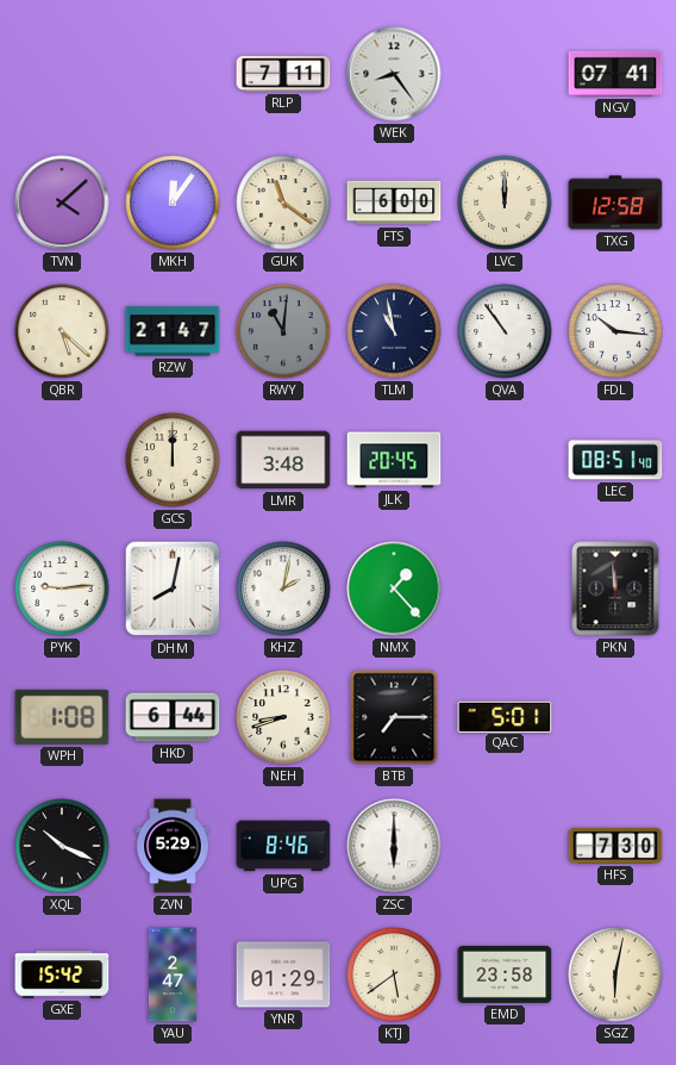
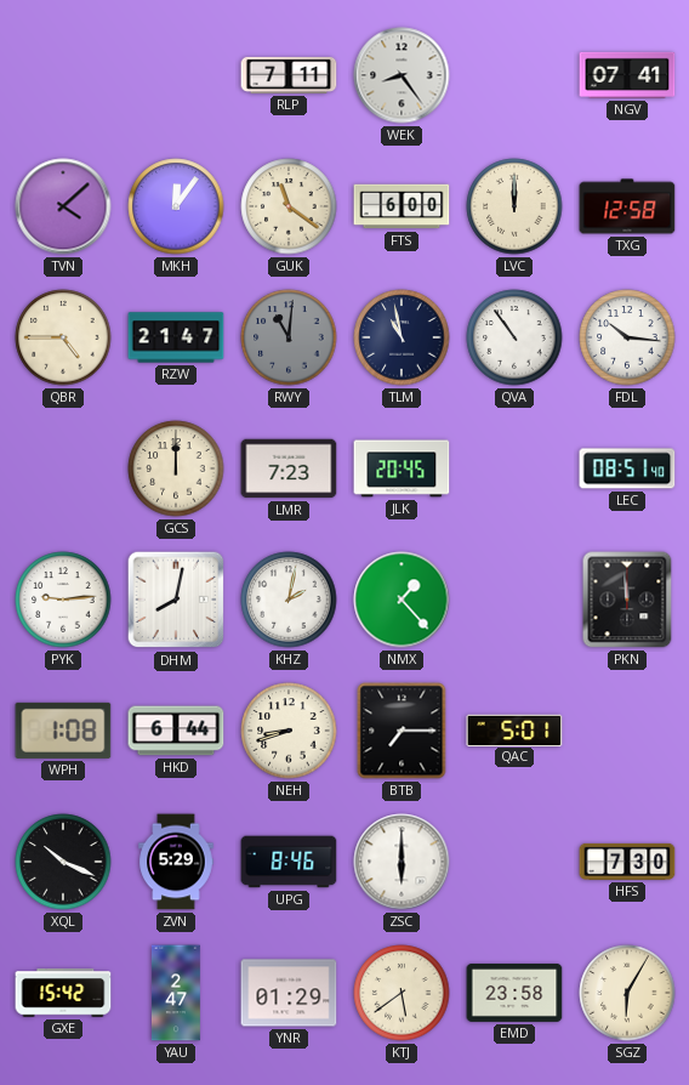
QBR: 5:22 -> 4:45
LMR: 3:48 -> 7:23
SGZ: 6:02 -> 6:05
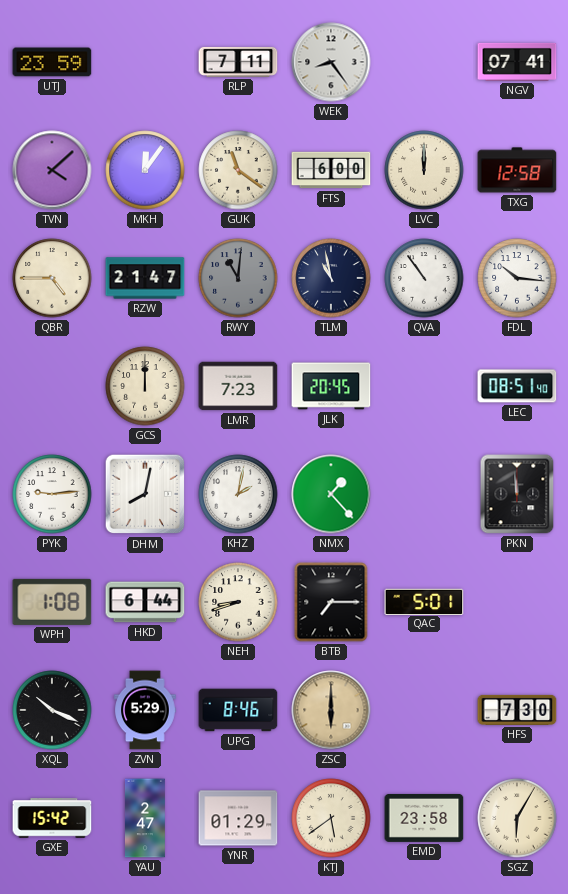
UTJ: none -> 23:59
ZSC dial: white -> champagne
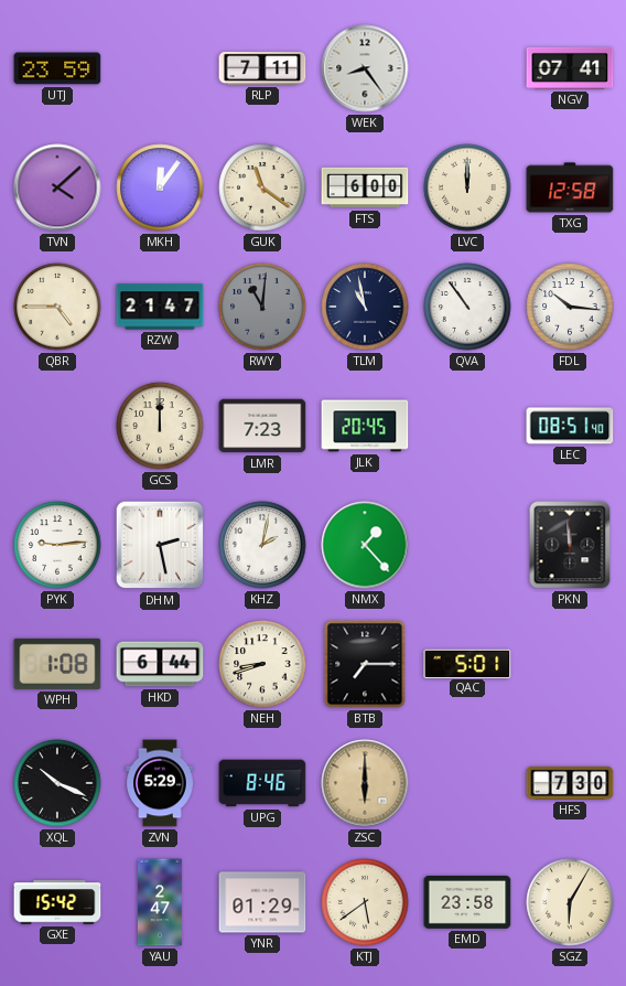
DHM: 8:02 -> 2:28
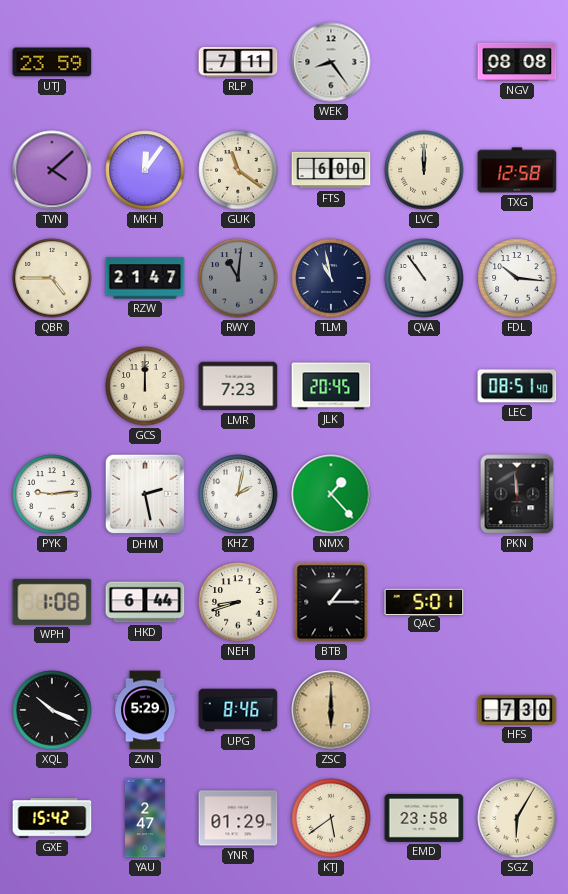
NGV: 07:41 -> 08:08
BTB: 7:15 -> 1:15
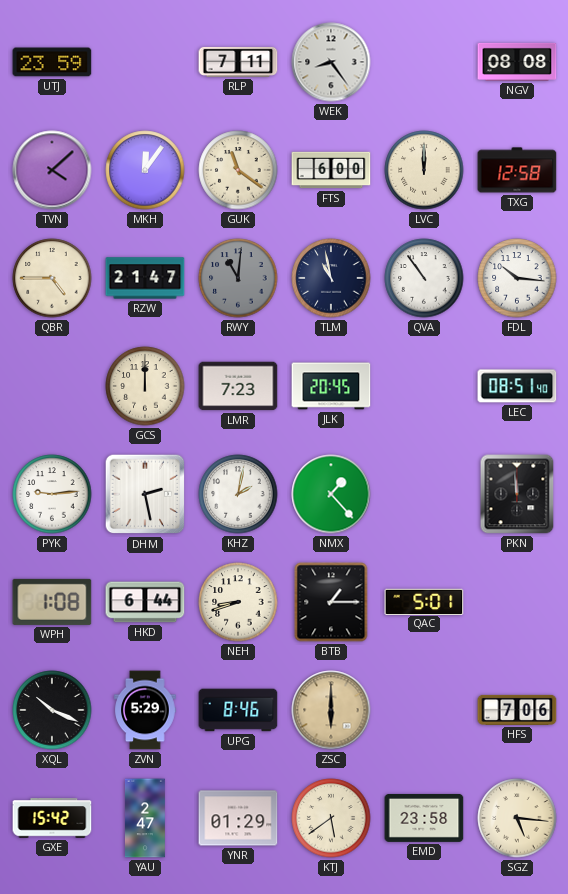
HFS: 7:30 -> 7:06
SGZ: 6:05 -> 5:16
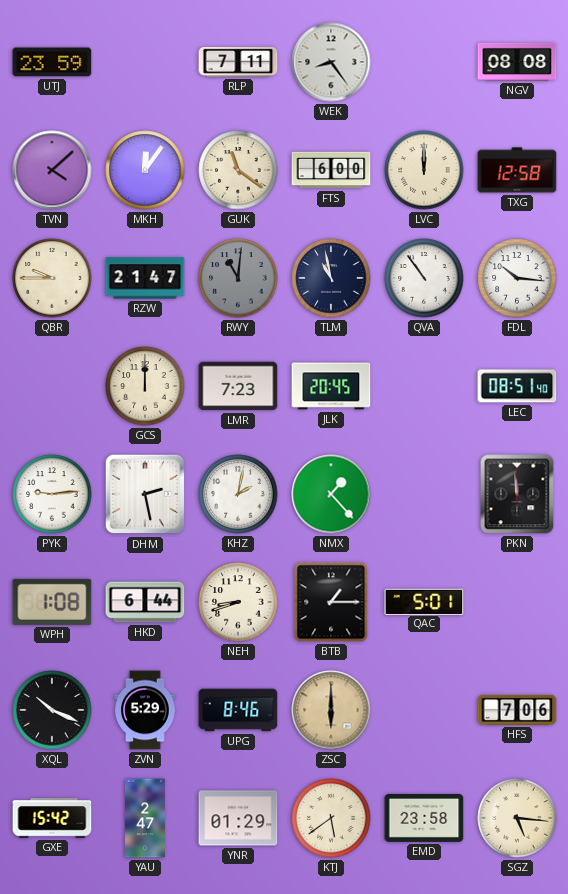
QBR: 4:45 -> 9:45
